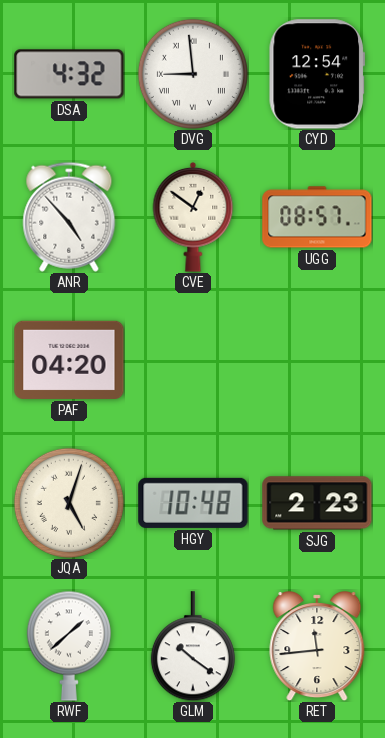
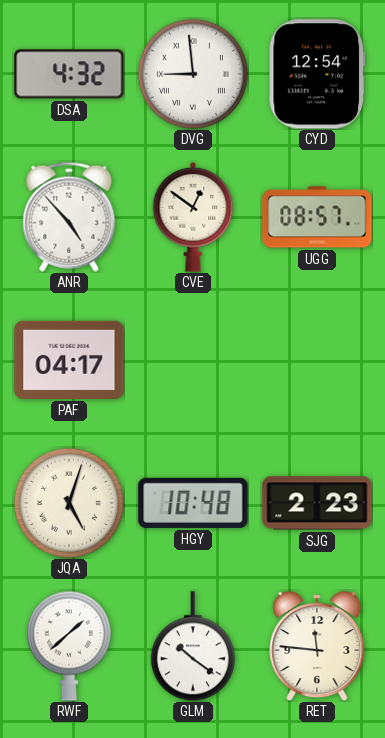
PAF: 04:20 -> 04:17
RET: 11:44 -> 11:46
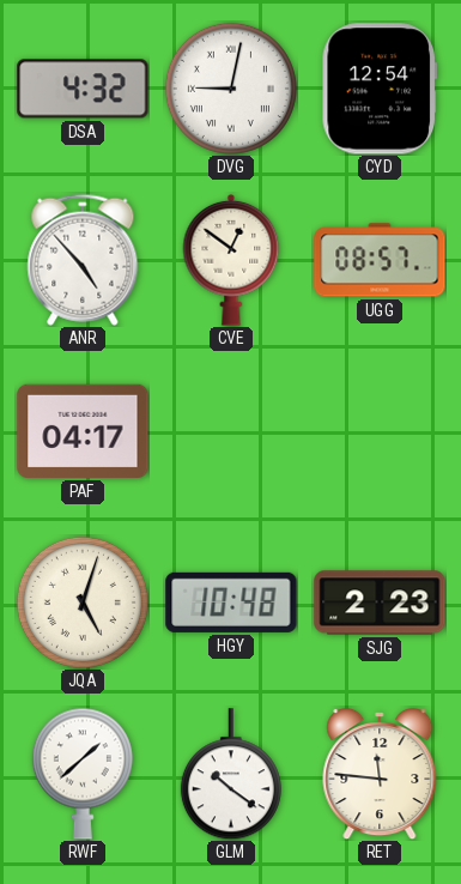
DVG: 8:59 -> 9:02
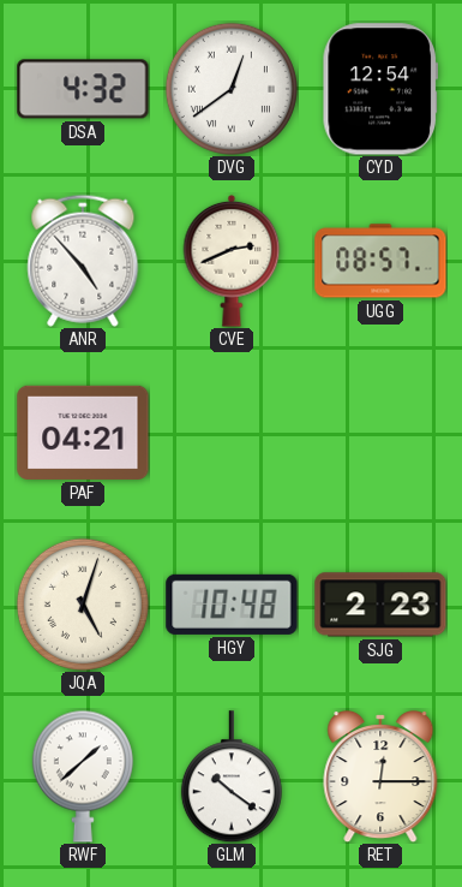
DVG: 9:02 -> 12:39
CVE: 12:51 -> 2:41
PAF: 04:17 -> 04:21
RET: 11:46 -> 12:15
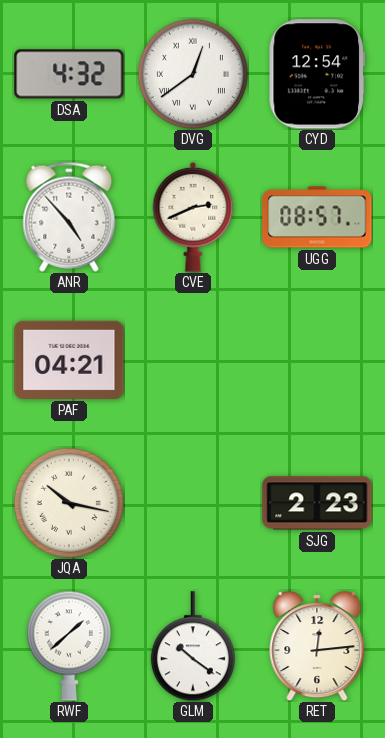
JQA: 5:03 -> 10:17
HGY: 10:48 -> none
RET: 12:15 -> 12:14
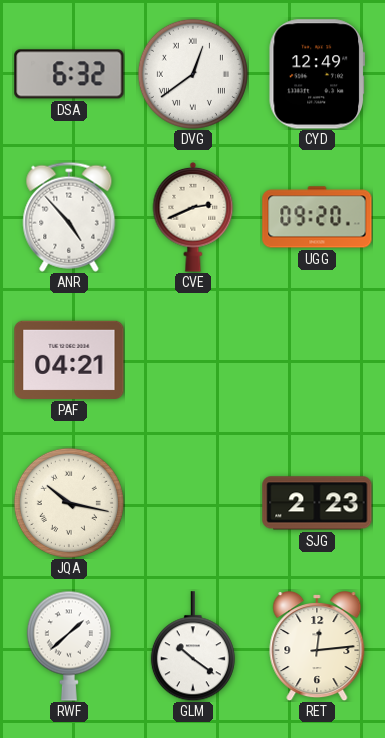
DSA: 4:32 -> 6:32
CYD: 12:54 -> 12:49
UGG: 08:57 -> 09:20
